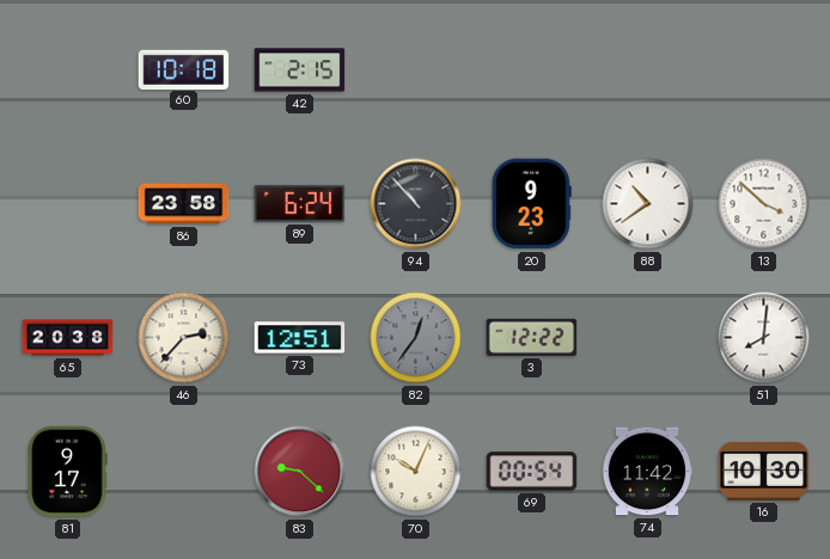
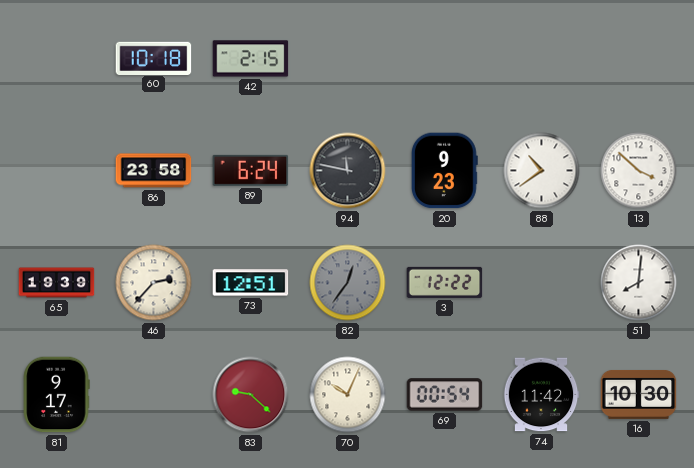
94: 10:53 -> 11:47
65: 20:38 -> 19:39
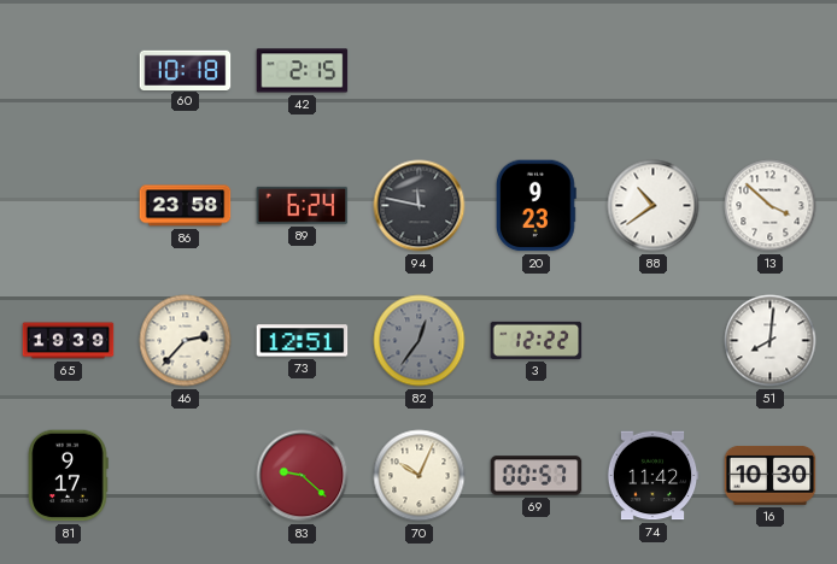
69: 00:54 -> 00:57
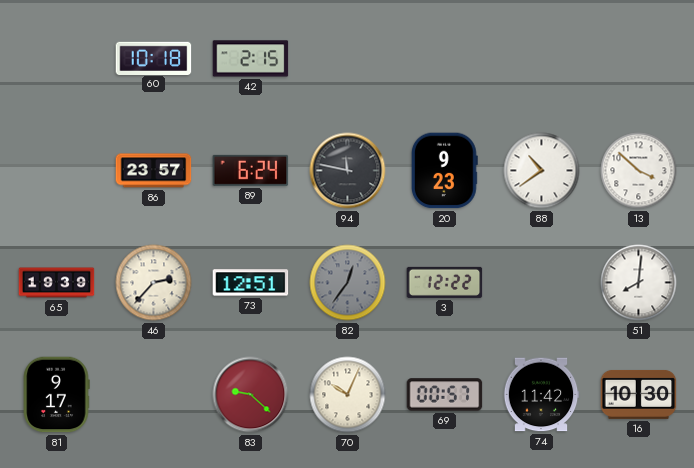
86: 23:58 -> 23:57
